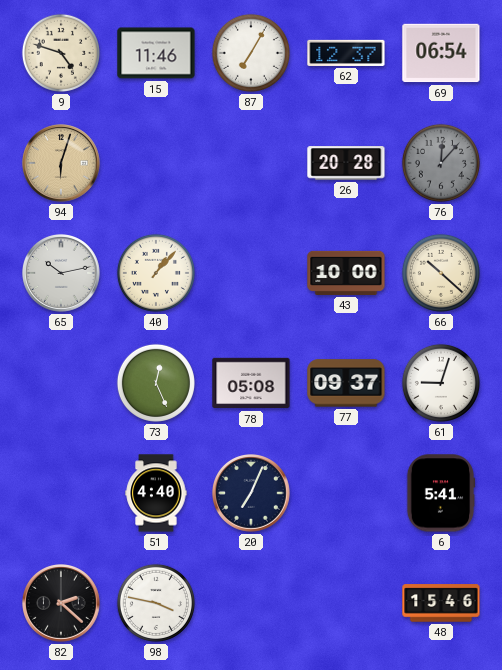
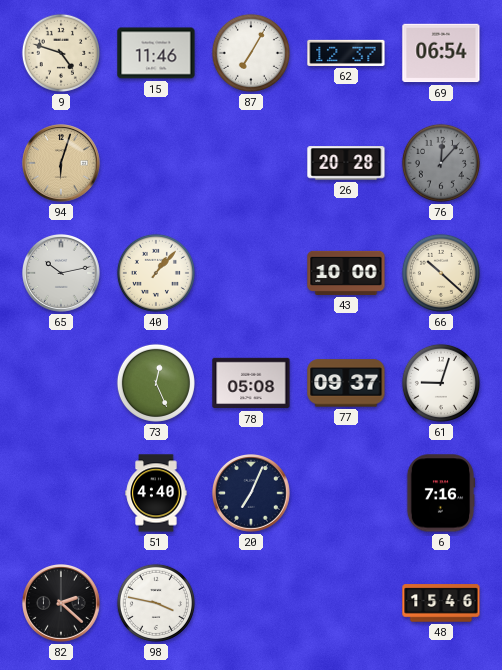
6: 5:41 -> 7:16
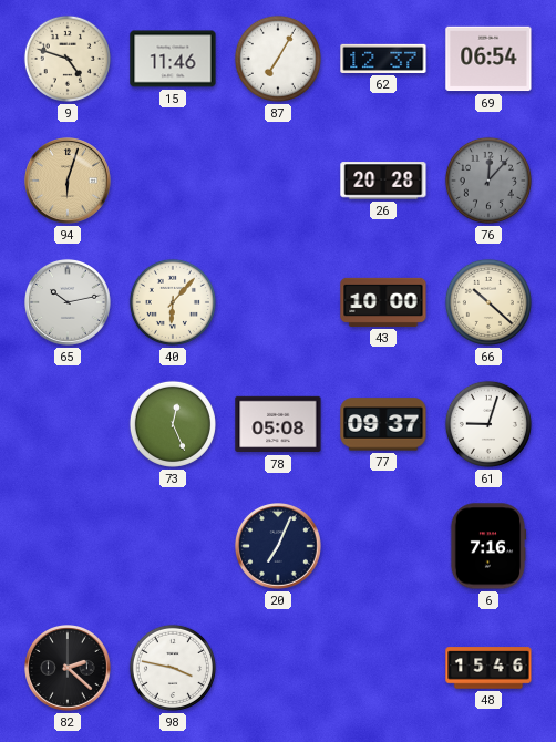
40: 1:07 -> 6:07
51: 4:40 -> none
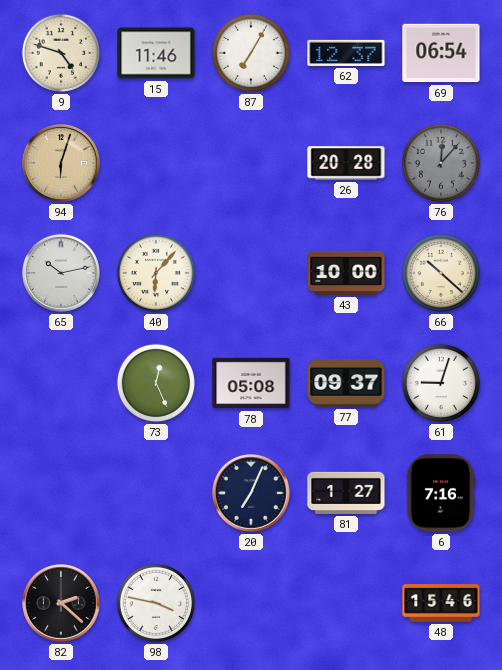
81: none -> 1:27
